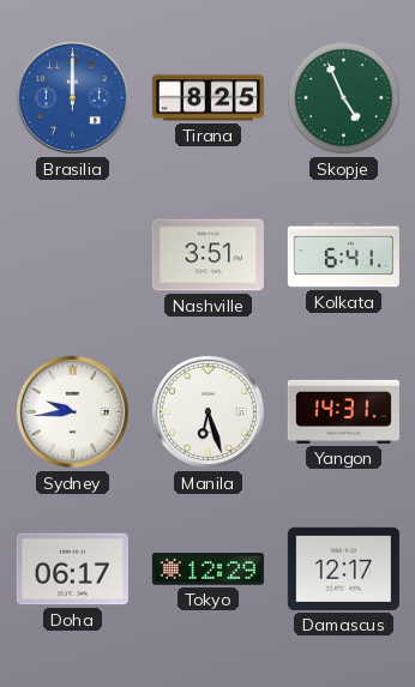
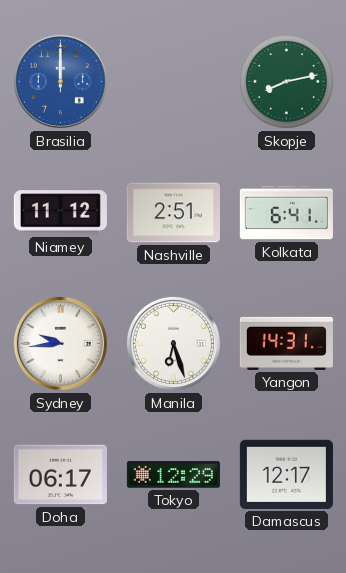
Tirana: 8:25 -> none
Skopje: 4:56 -> 8:13
Niamey: none -> 11:12
Nashville: 3:51 -> 2:51
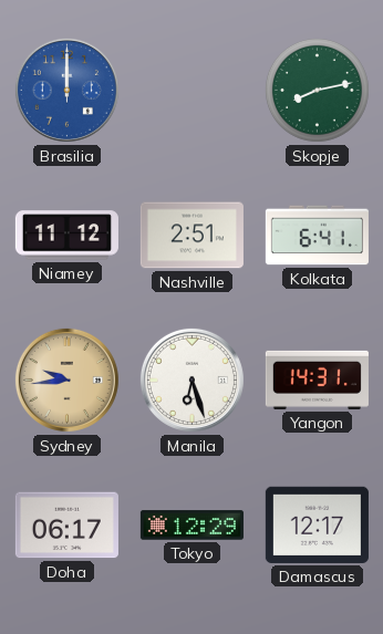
Sydney dial: white -> champagne
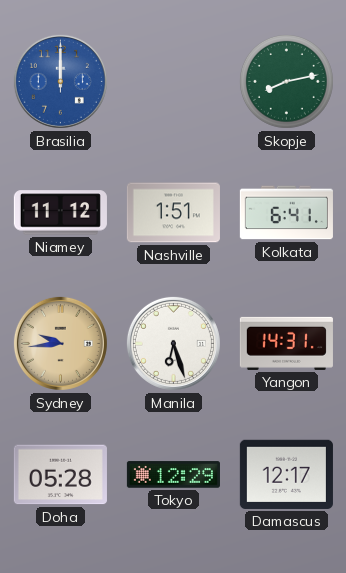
Nashville: 2:51 -> 1:51
Doha: 06:17 -> 05:28
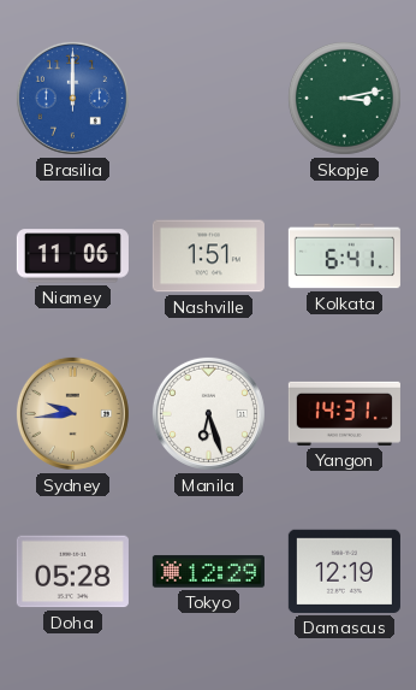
Skopje: 8:13 -> 3:13
Niamey: 11:12 -> 11:06
Damascus: 12:17 -> 12:19
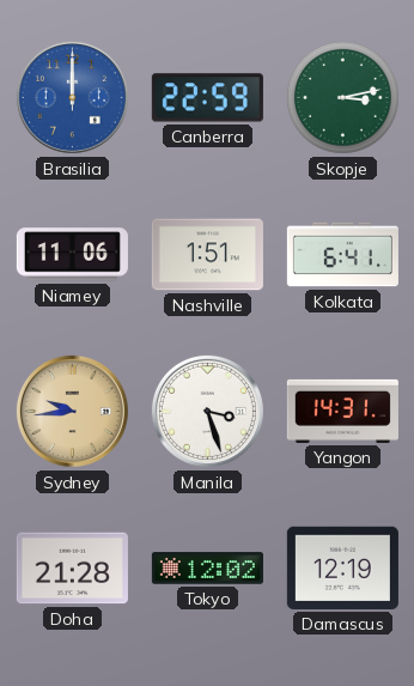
Canberra: none -> 22:59
Manila: 6:27 -> 3:27
Doha: 05:28 -> 21:28
Tokyo: 12:29 -> 12:02
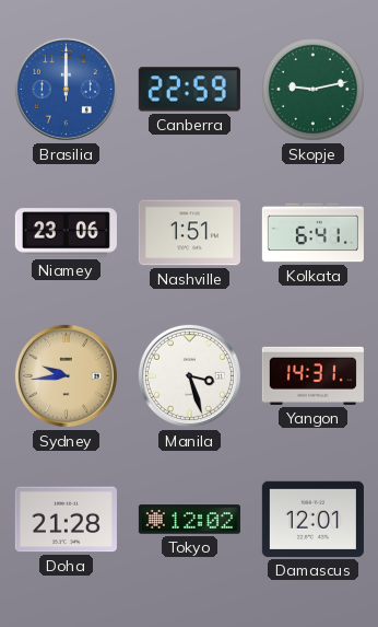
Skopje: 3:13 -> 9:13
Niamey: 11:06 -> 23:06
Damascus: 12:19 -> 12:01
